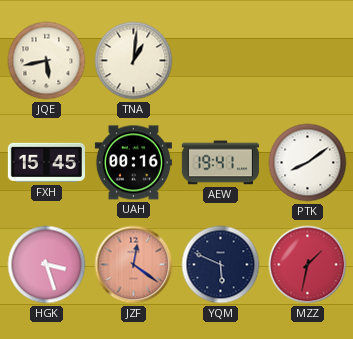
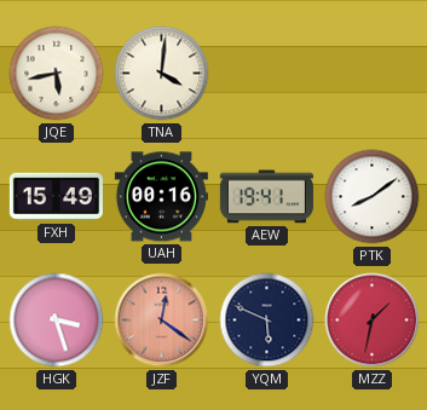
TNA: 1:01 -> 4:01
FXH: 15:45 -> 15:49
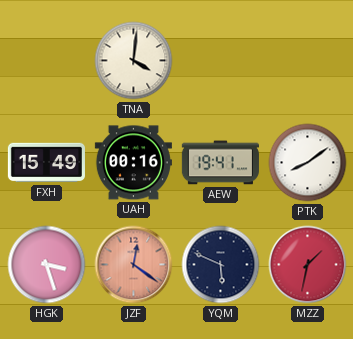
JQE: 5:43 -> none
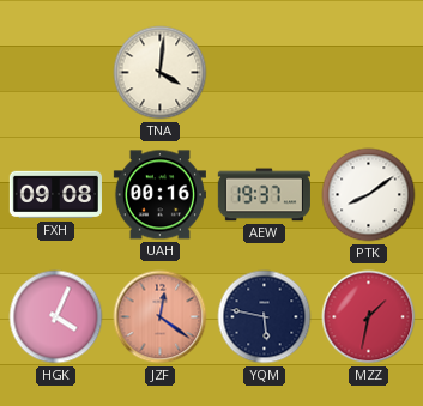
FXH: 15:49 -> 09:08
AEW: 19:41 -> 19:37
HGK: 3:27 -> 4:04
YQM: 5:49 -> 5:47
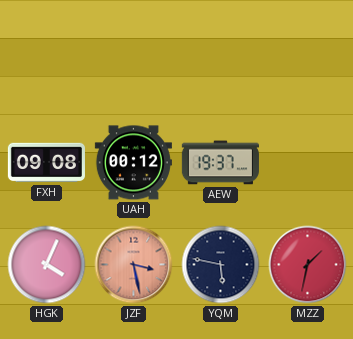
TNA: 4:01 -> none
UAH: 00:16 -> 00:12
PTK: 8:09 -> none
JZF: 12:21 -> 3:28
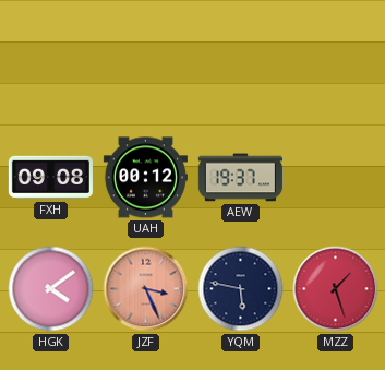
HGK: 4:04 -> 4:09
JZF: 3:28 -> 3:26
MZZ: 1:32 -> 1:27
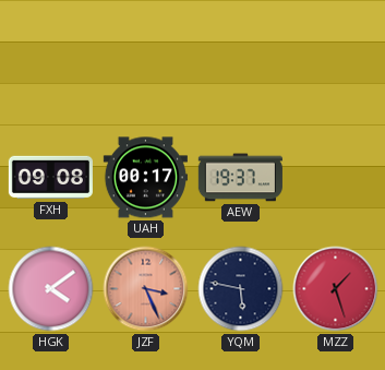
UAH: 00:12 -> 00:17
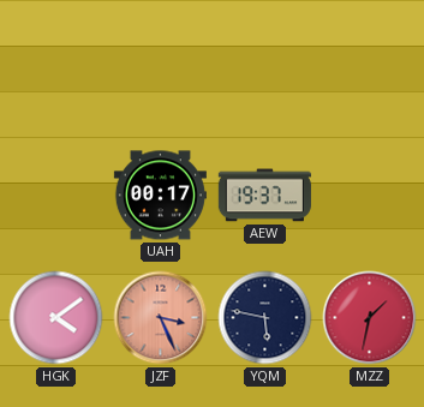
FXH: 09:08 -> none
MZZ: 1:27 -> 1:32
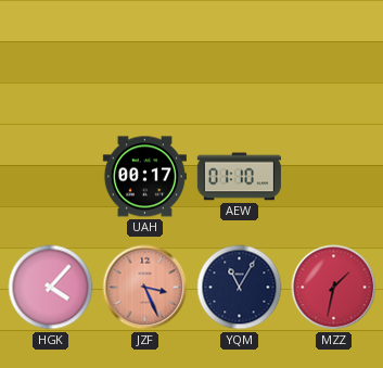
AEW: 19:37 -> 01:10
HGK: 4:09 -> 4:07
YQM: 5:47 -> 11:05
